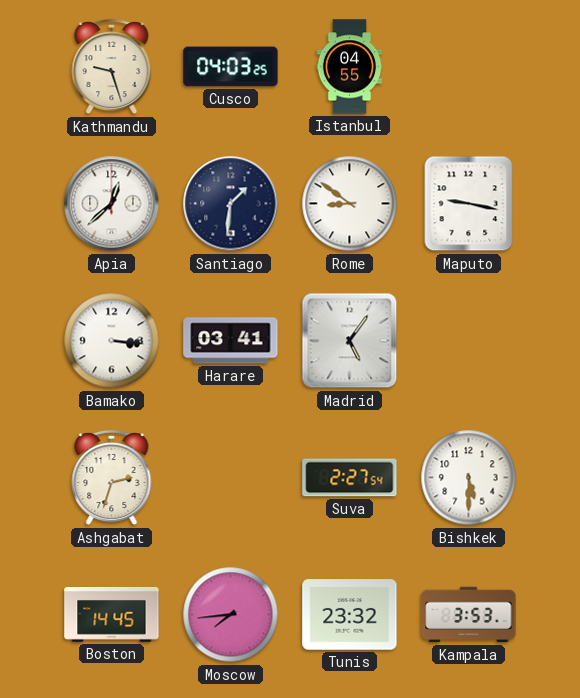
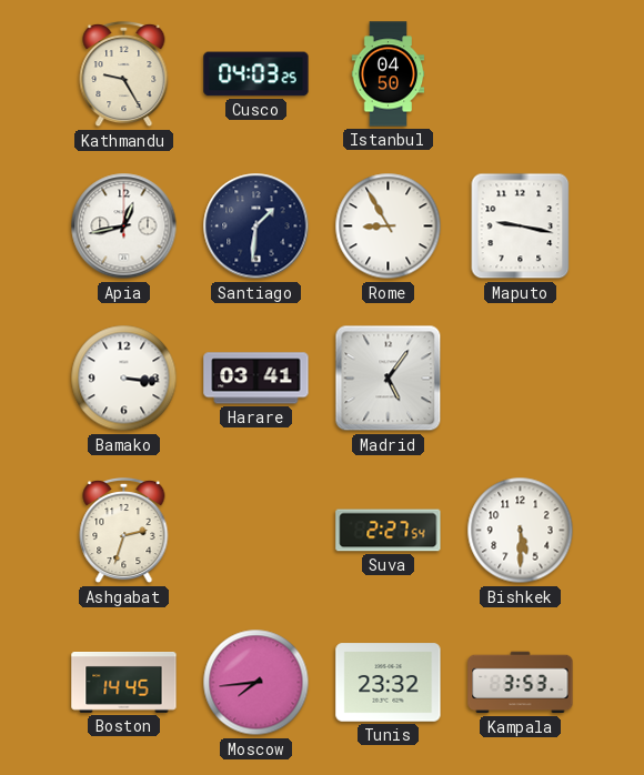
Kathmandu: 9:27 -> 9:25
Istanbul: 04:55 -> 04:50
Apia: 12:38 -> 12:43
Rome: 8:51 -> 8:55
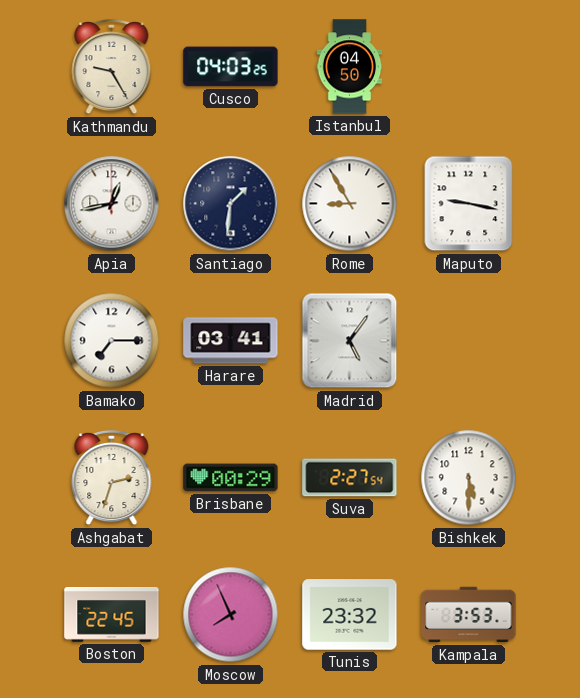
Bamako: 3:16 -> 7:15
Brisbane: none -> 00:29
Boston: 14:45 -> 22:45
Moscow: 7:44 -> 7:56
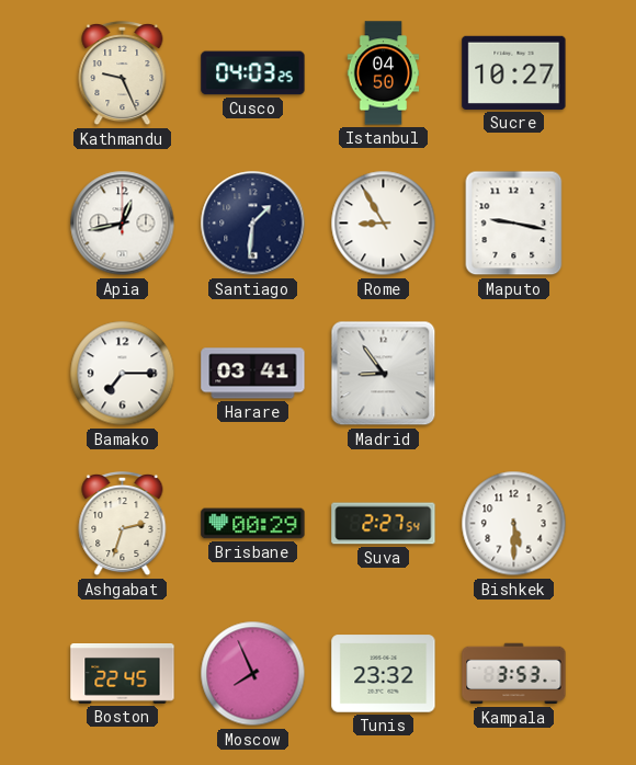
Kathmandu: 9:25 -> 9:26
Sucre: none -> 10:27
Madrid: 5:06 -> 8:54
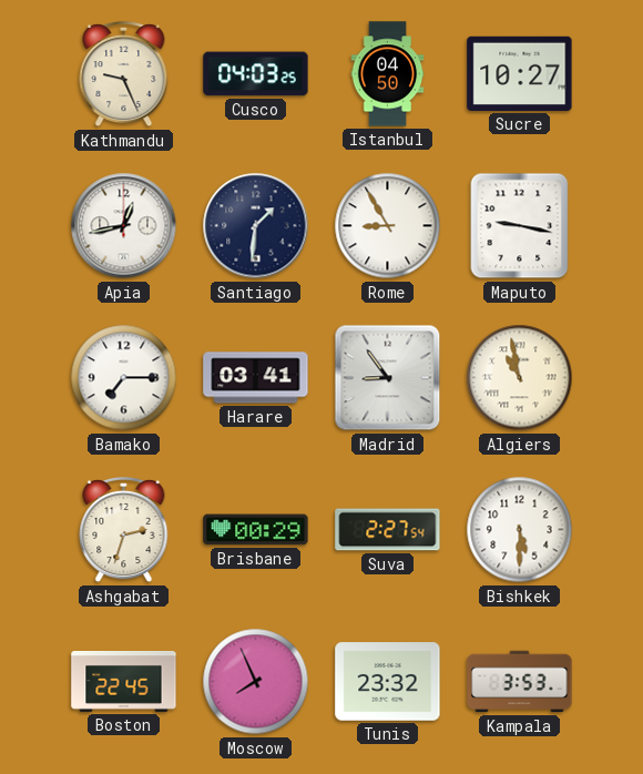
Algiers: none -> 10:58
